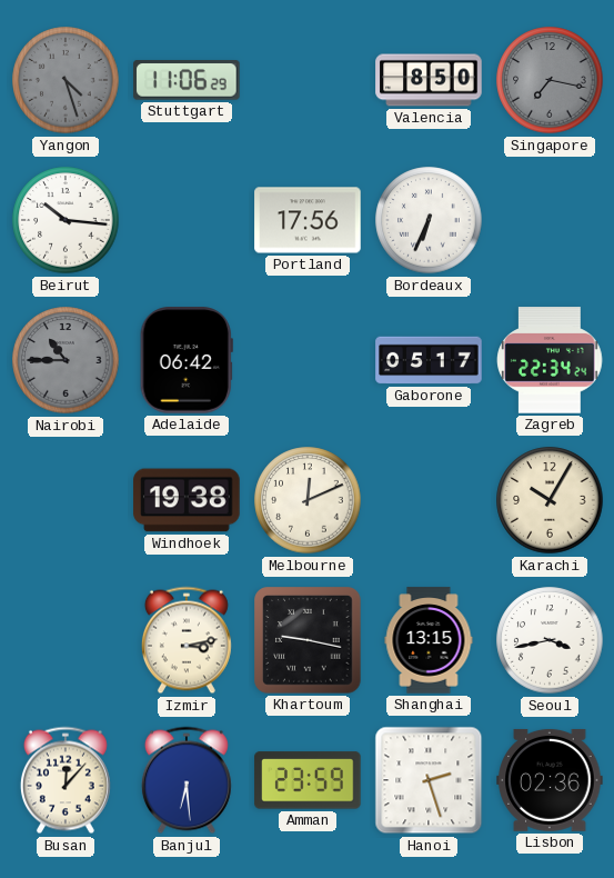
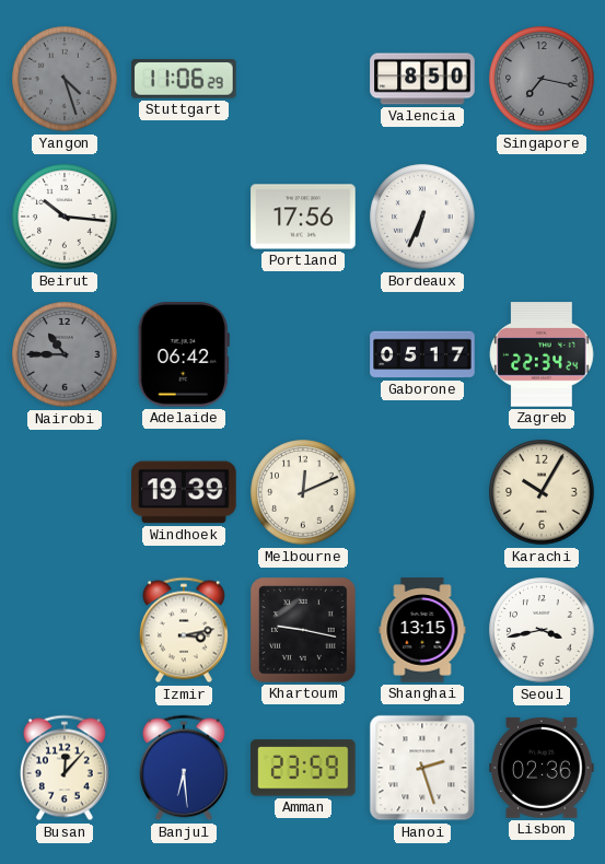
Windhoek: 19:38 -> 19:39
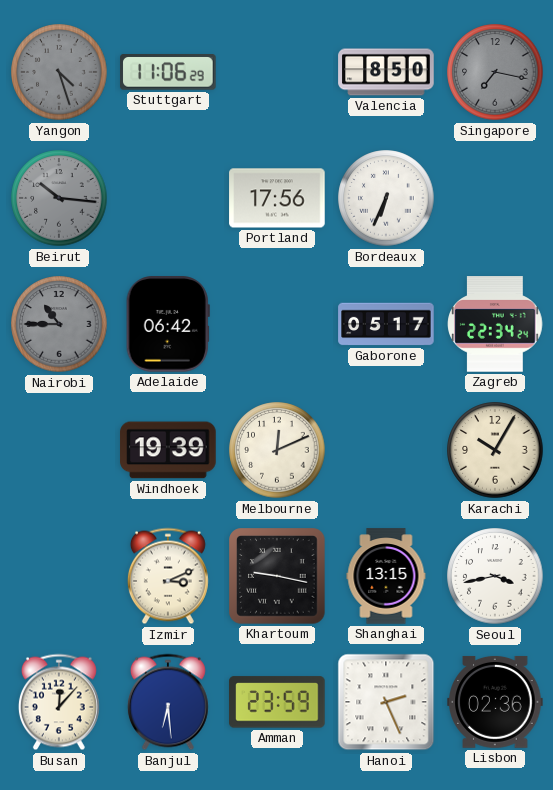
Beirut dial: white -> grey
Izmir: 3:13 -> 3:11
Hanoi: 2:27 -> 2:26
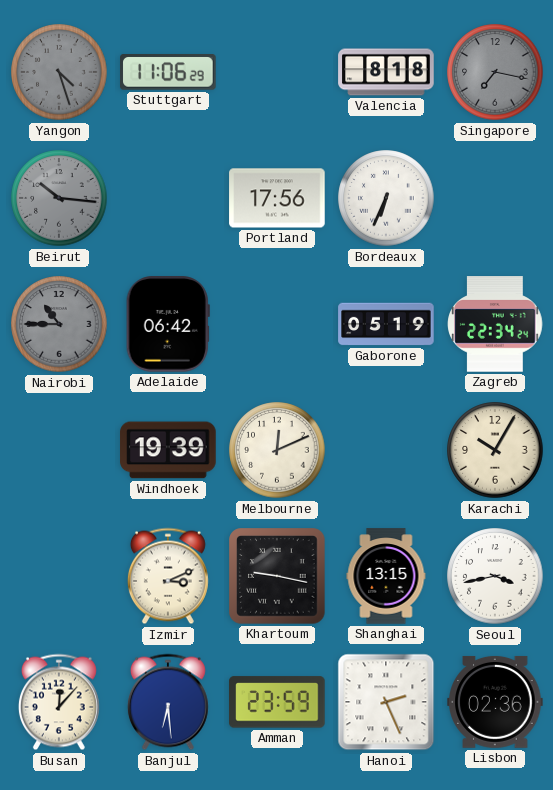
Valencia: 8:50 -> 8:18
Gaborone: 05:17 -> 05:19
